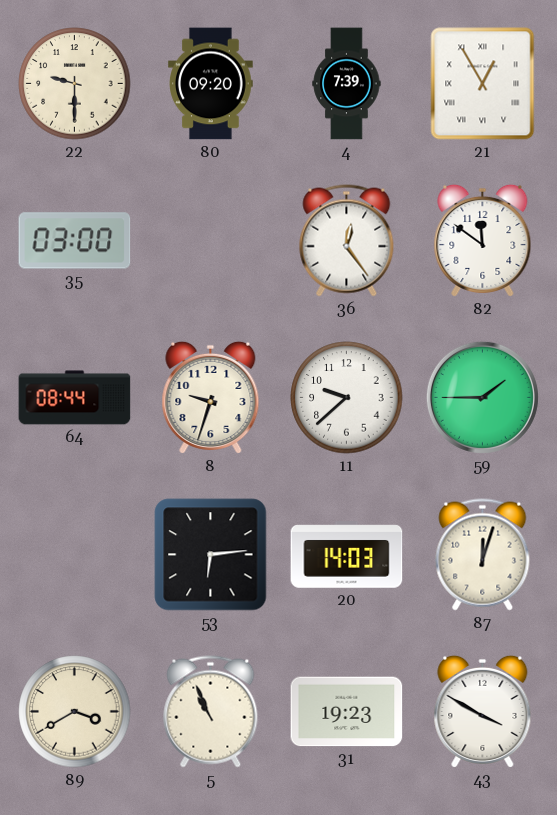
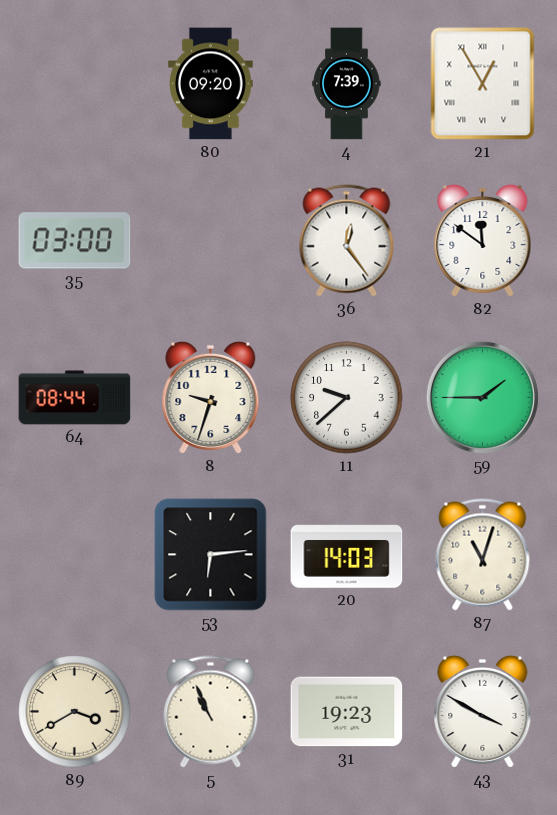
22: 9:30 -> none
87: 12:03 -> 11:03
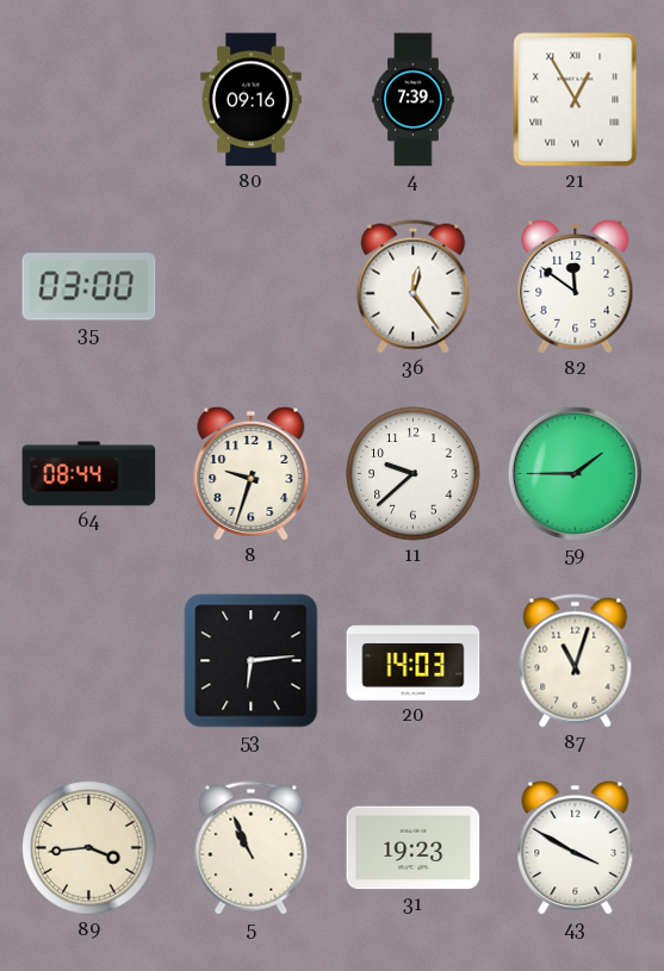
80: 09:20 -> 09:16
89: 3:40 -> 3:44
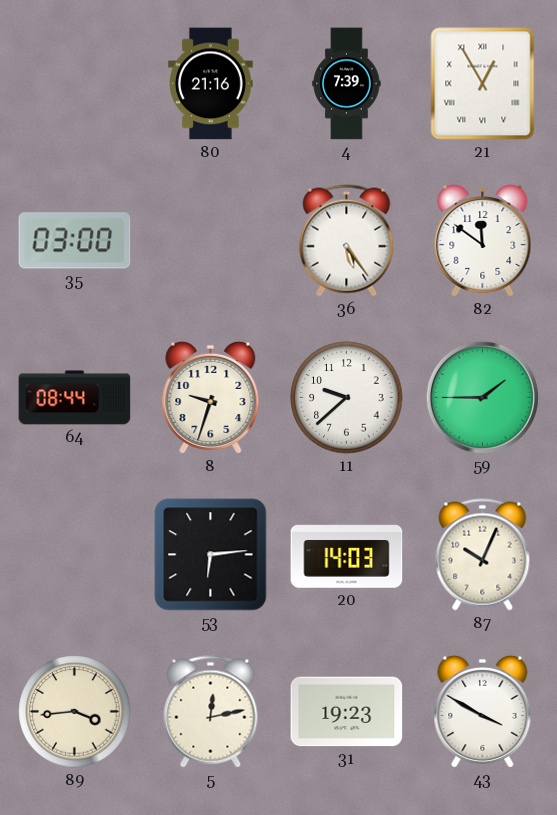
80: 09:16 -> 21:16
36: 12:24 -> 5:24
87: 11:03 -> 10:04
5: 10:56 -> 12:13
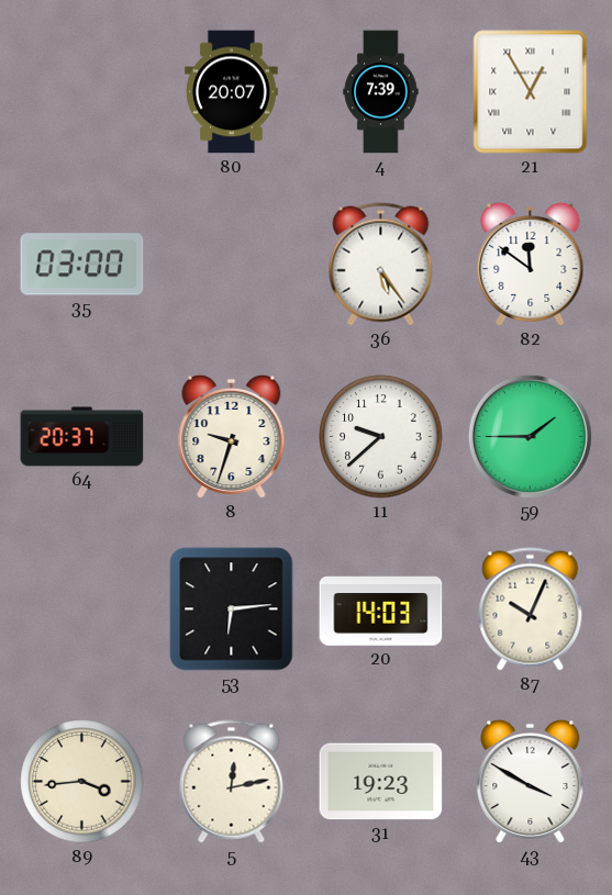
80: 21:16 -> 20:07
64: 08:44 -> 20:37
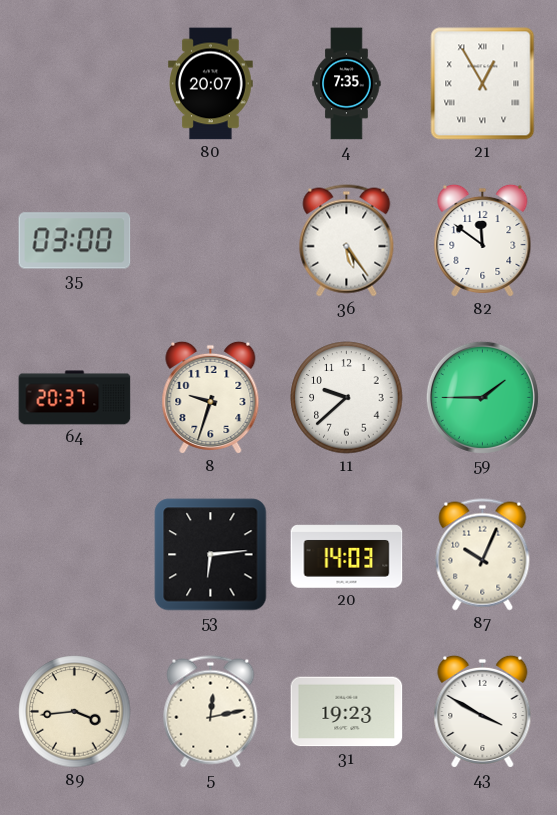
4: 7:39 -> 7:35
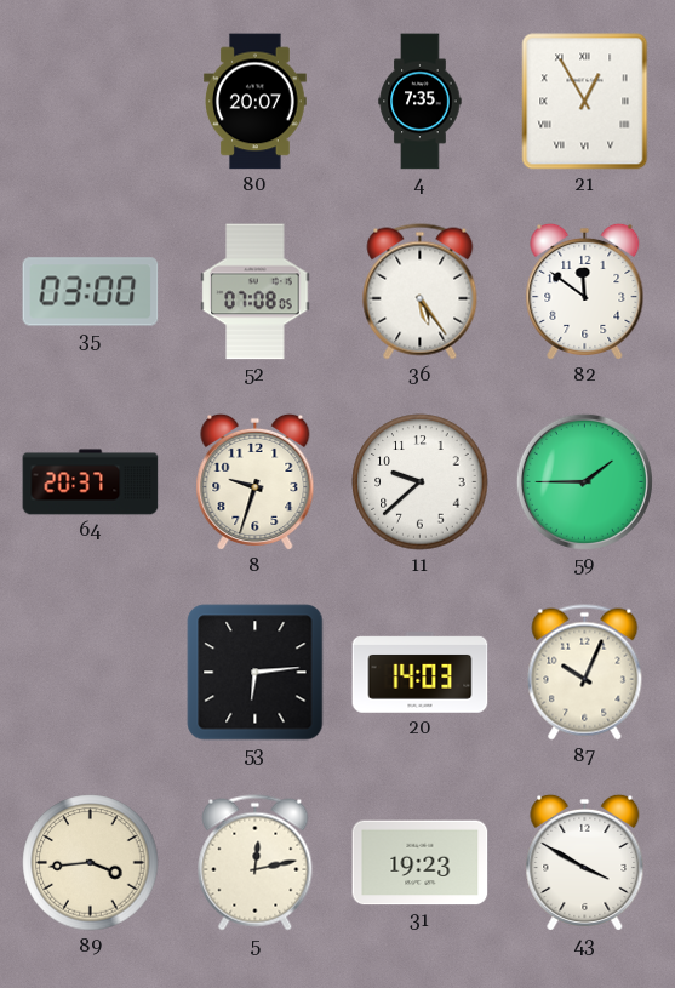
52: none -> 07:08
